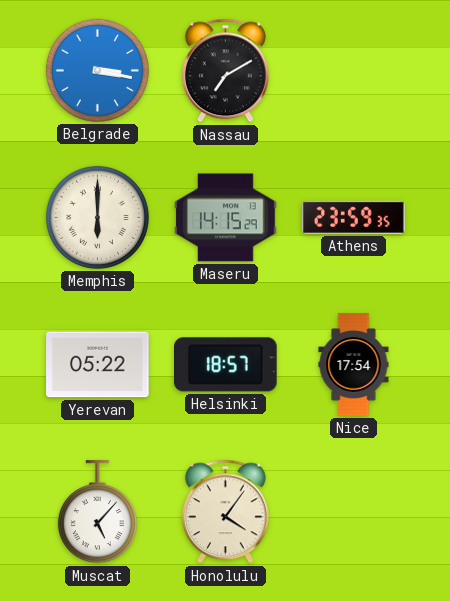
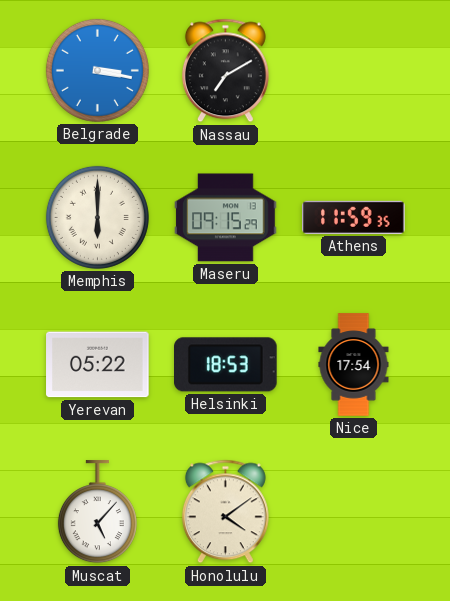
Maseru: 14:15 -> 09:15
Athens: 23:59 -> 11:59
Helsinki: 18:57 -> 18:53
Honolulu: 4:06 -> 4:09
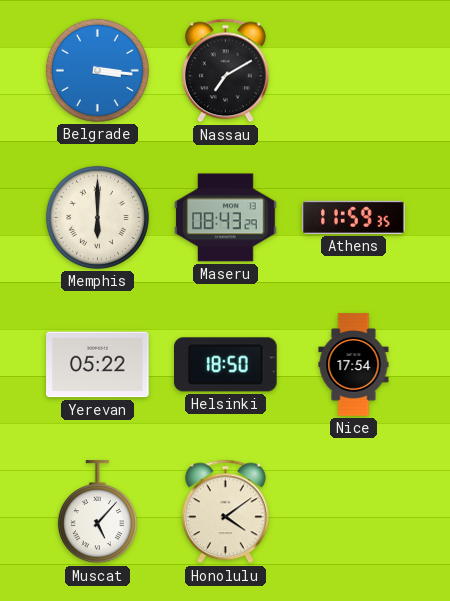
Belgrade: 3:17 -> 3:16
Maseru: 09:15 -> 08:43
Helsinki: 18:53 -> 18:50
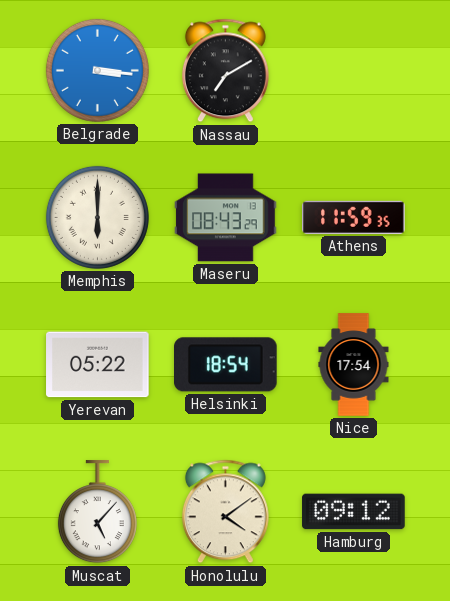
Helsinki: 18:50 -> 18:54
Hamburg: none -> 09:12
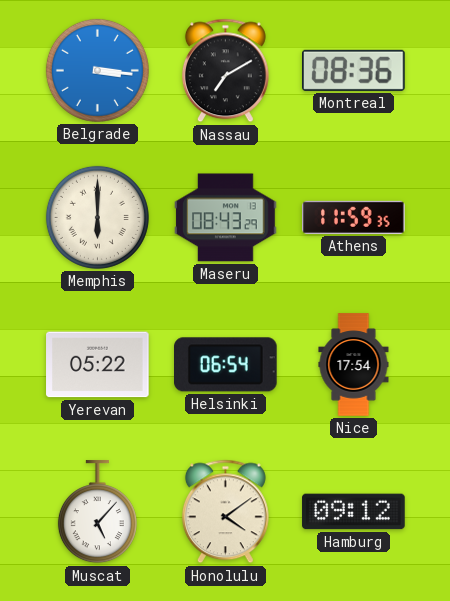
Montreal: none -> 08:36
Helsinki: 18:54 -> 06:54
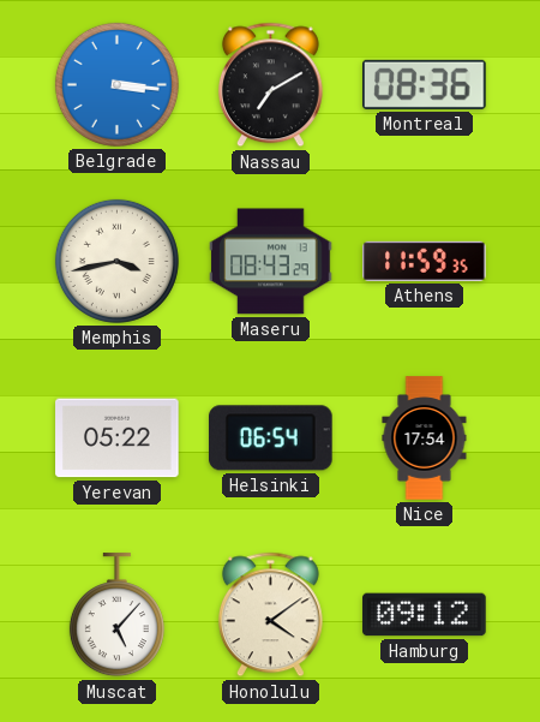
Memphis: 6:00 -> 3:43
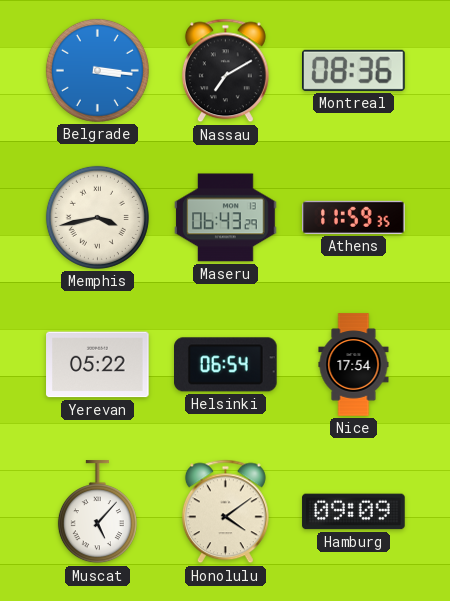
Maseru: 08:43 -> 06:43
Hamburg: 09:12 -> 09:09
